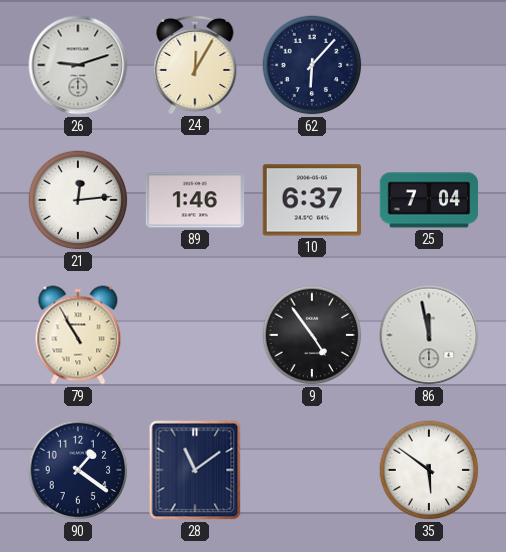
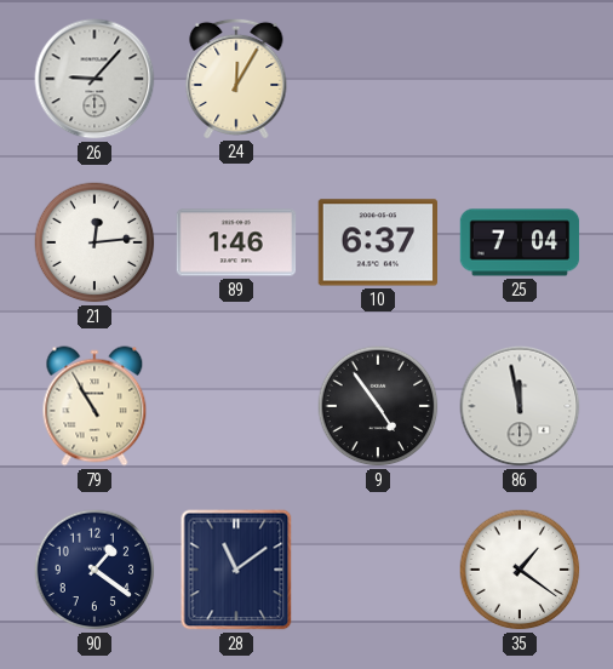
26: 9:12 -> 9:07
62: 6:07 -> none
35: 5:51 -> 1:21
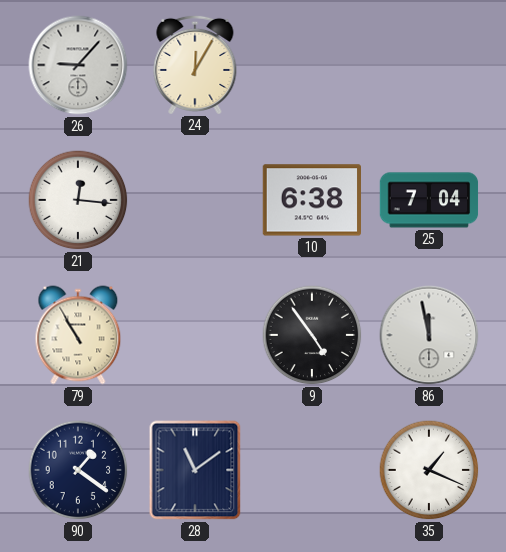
21: 12:14 -> 12:16
89: 1:46 -> none
10: 6:37 -> 6:38
35: 1:21 -> 1:19
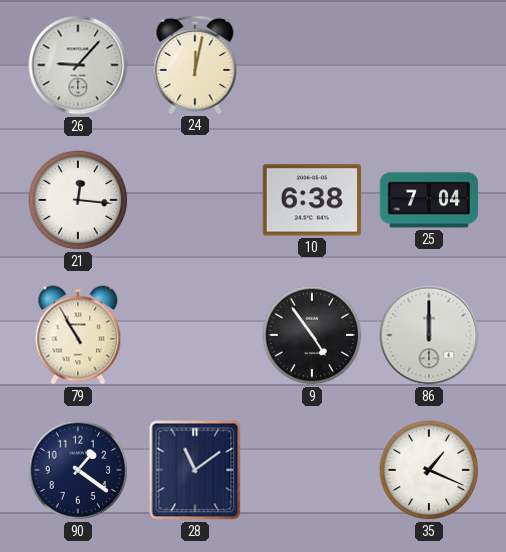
24: 12:05 -> 12:02
86: 11:58 -> 12:00
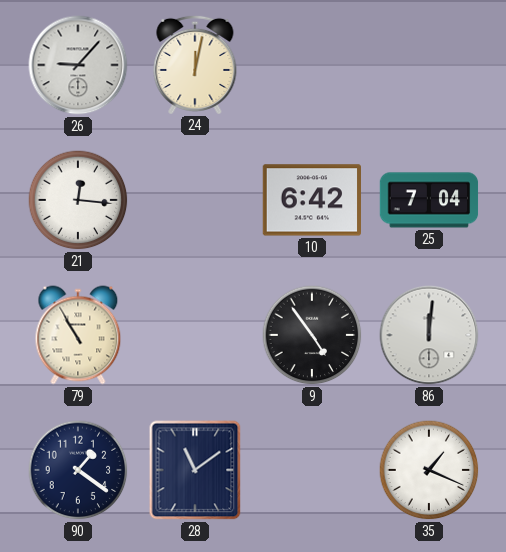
10: 6:38 -> 6:42
86: 12:00 -> 12:01
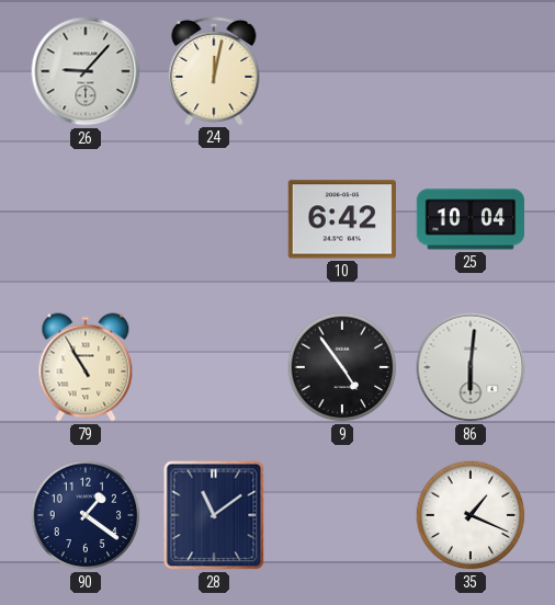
21: 12:16 -> none
25: 7:04 -> 10:04
86: 12:01 -> 6:01
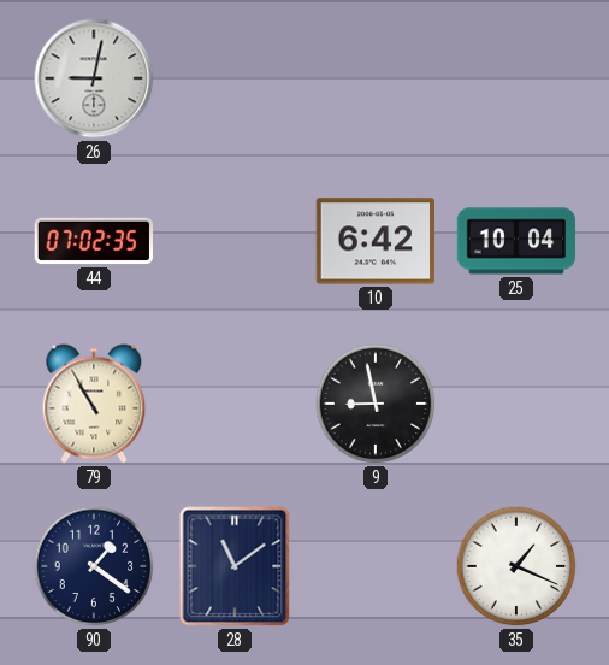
26: 9:07 -> 9:02
24: 12:02 -> none
44: none -> 07:02
9: 4:54 -> 8:58
86: 6:01 -> none
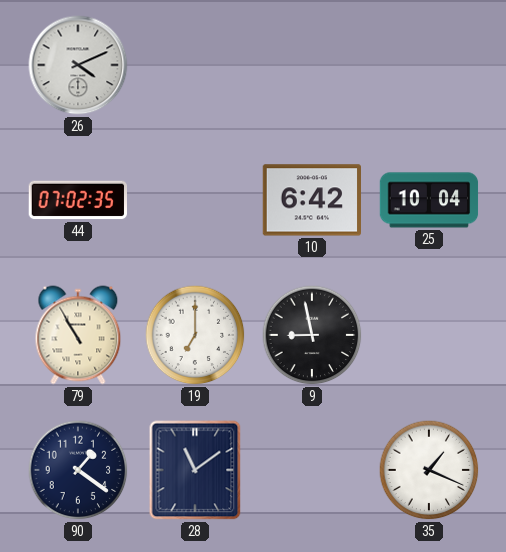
26: 9:02 -> 4:11
19: none -> 7:00
